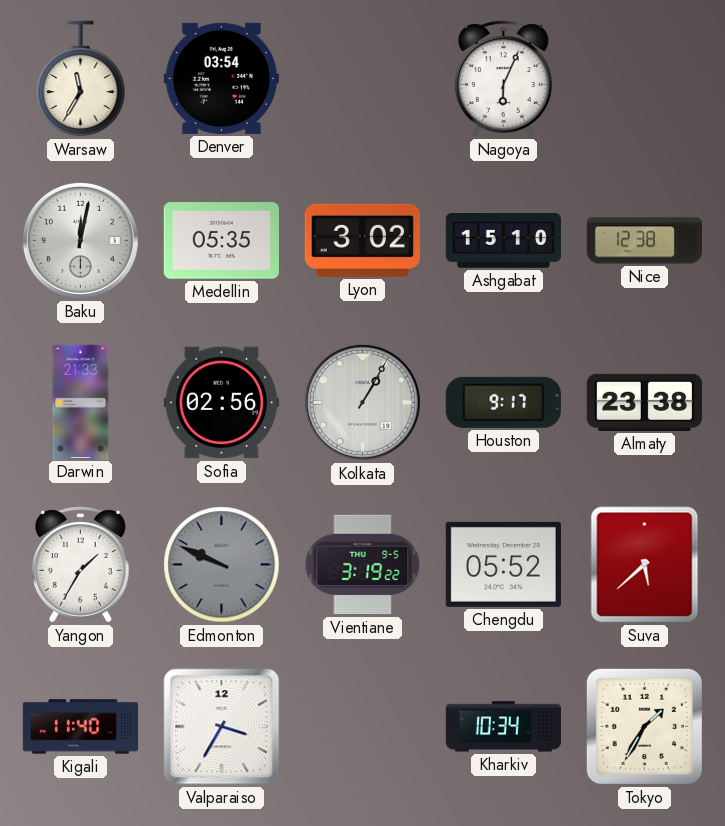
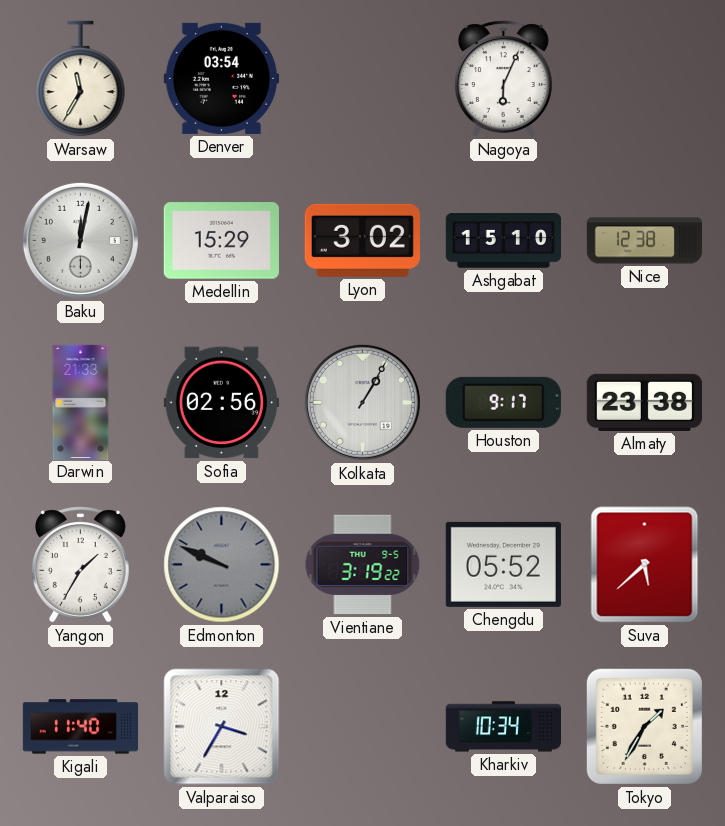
Medellin: 05:35 -> 15:29
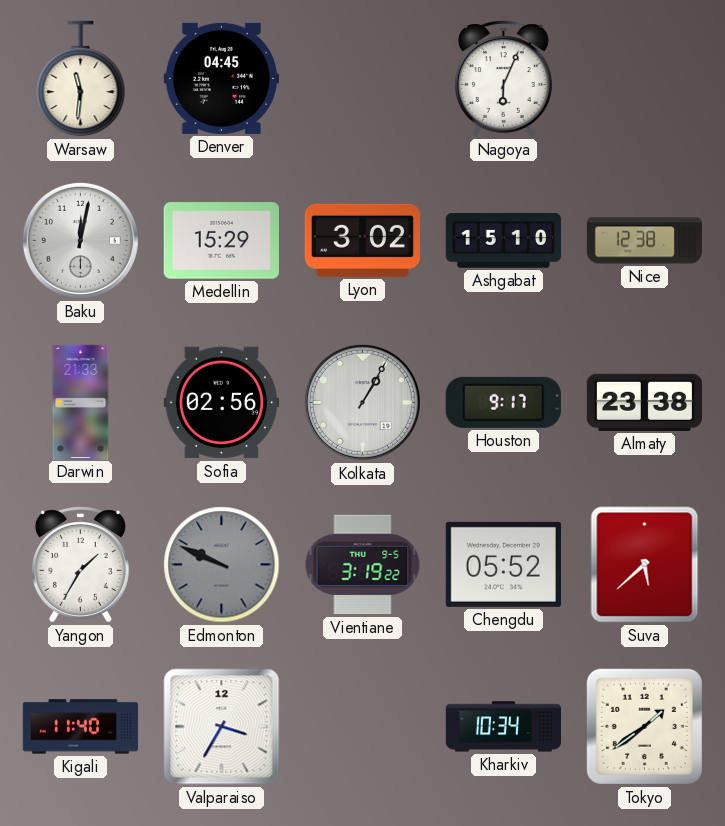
Warsaw: 11:35 -> 11:31
Denver: 03:54 -> 04:45
Tokyo: 1:35 -> 1:39
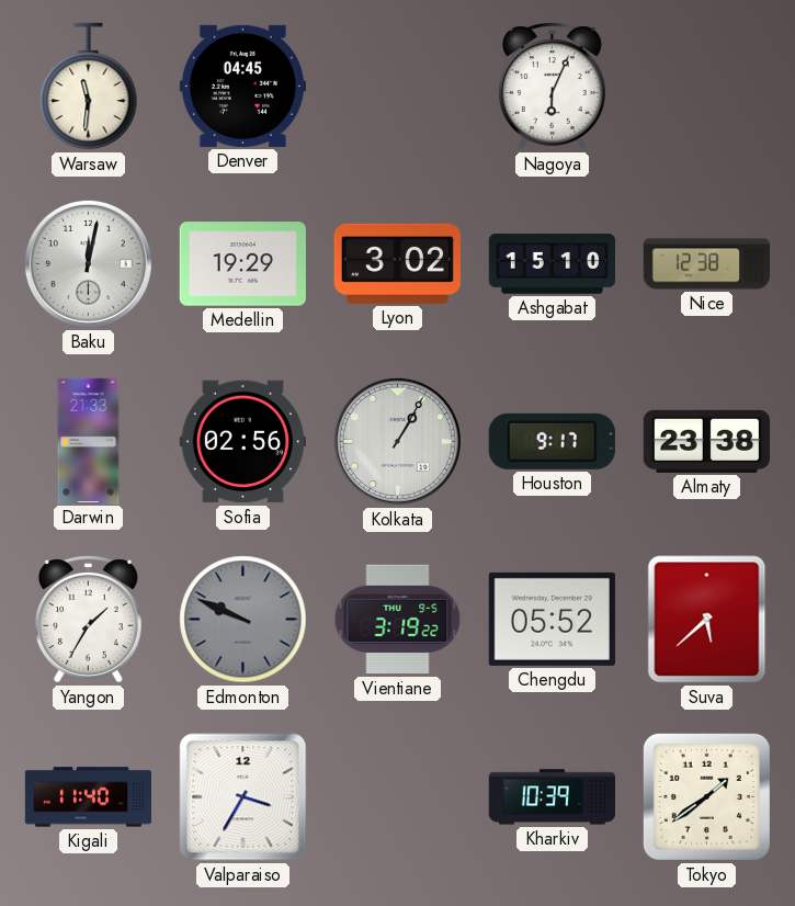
Medellin: 15:29 -> 19:29
Kharkiv: 10:34 -> 10:39
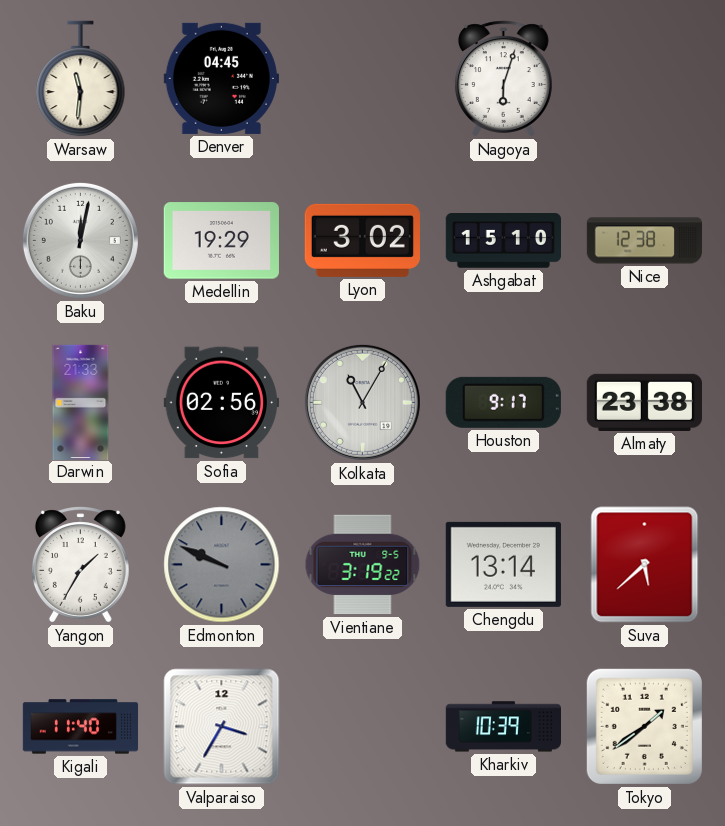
Nagoya: 6:04 -> 6:03
Kolkata: 1:05 -> 11:05
Chengdu: 05:52 -> 13:14
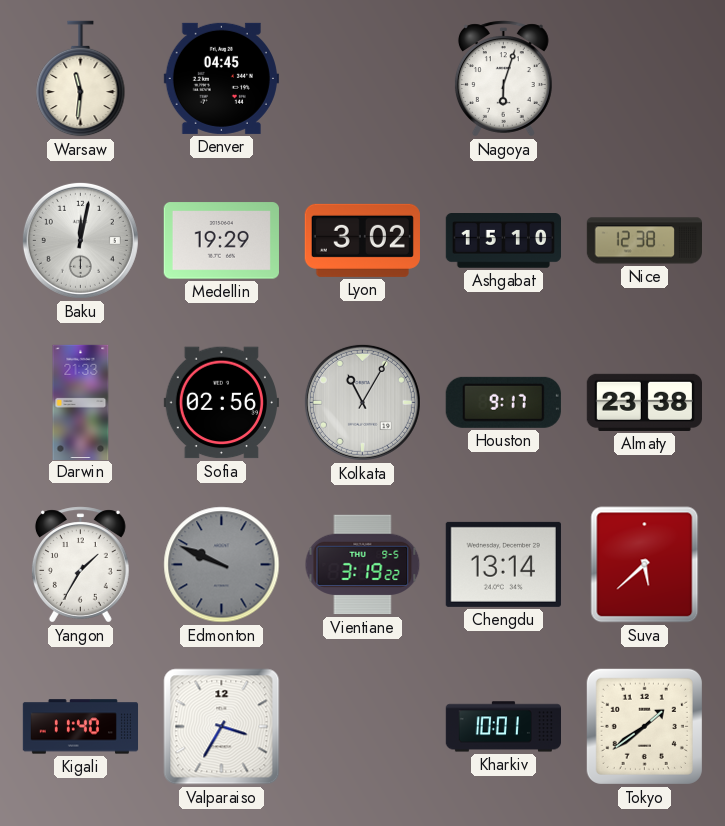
Kharkiv: 10:39 -> 10:01
